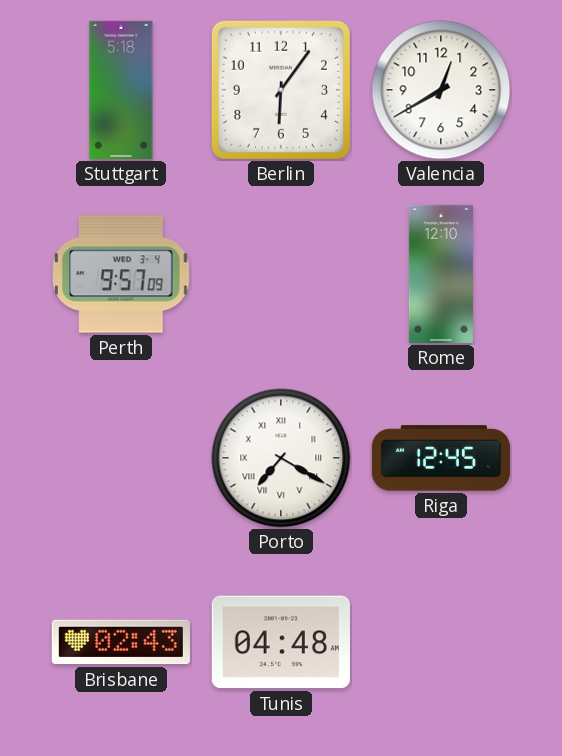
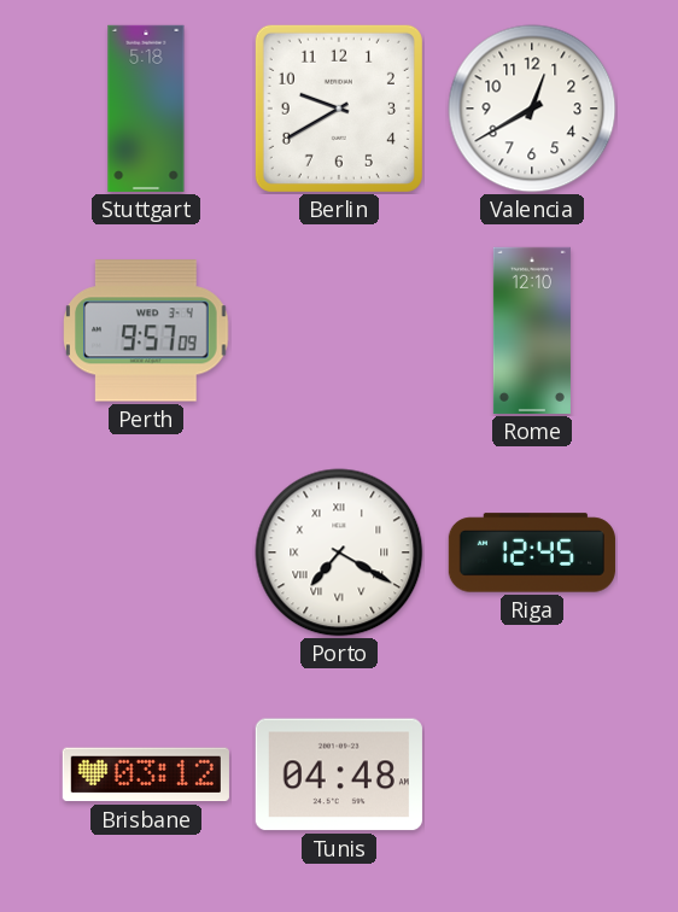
Berlin: 6:06 -> 9:40
Brisbane: 02:43 -> 03:12
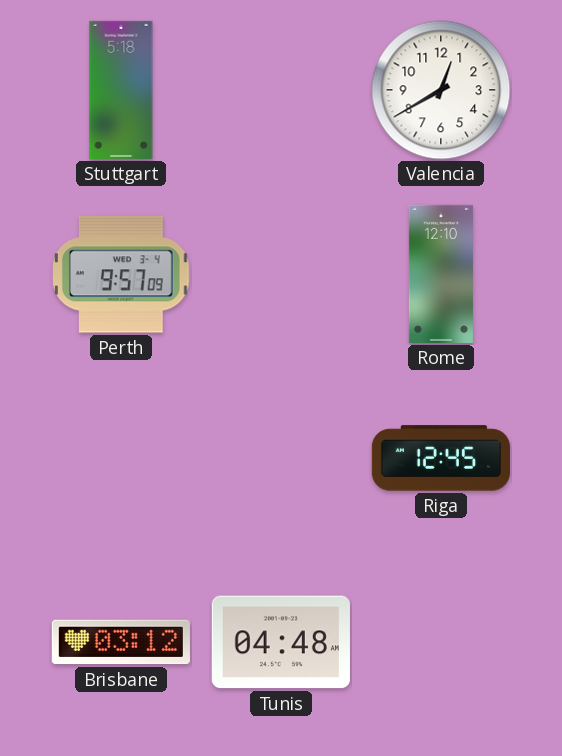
Berlin: 9:40 -> none
Porto: 7:20 -> none
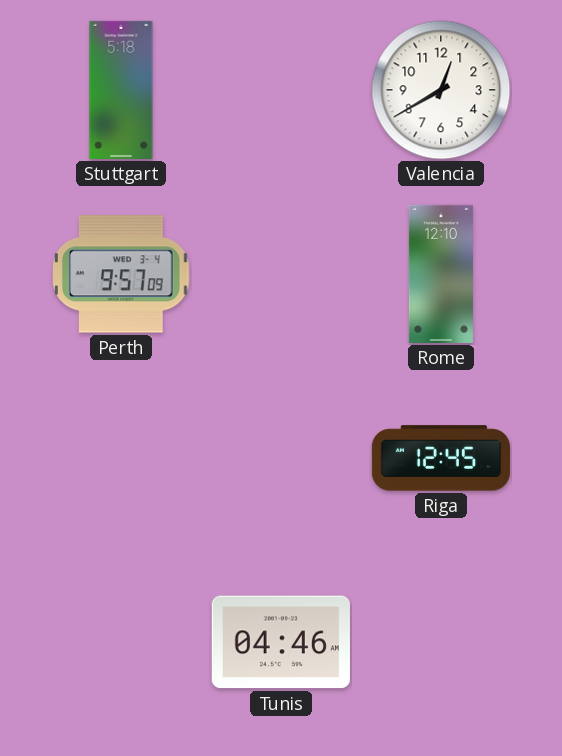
Brisbane: 03:12 -> none
Tunis: 04:48 -> 04:46
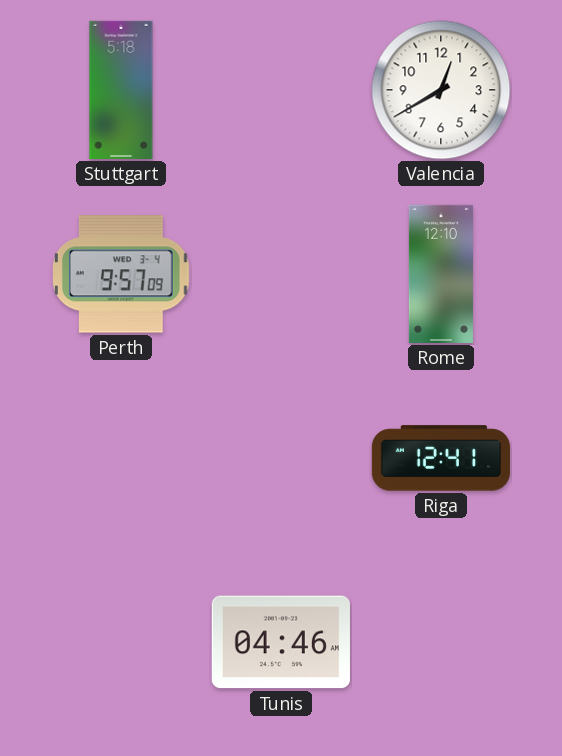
Riga: 12:45 -> 12:41
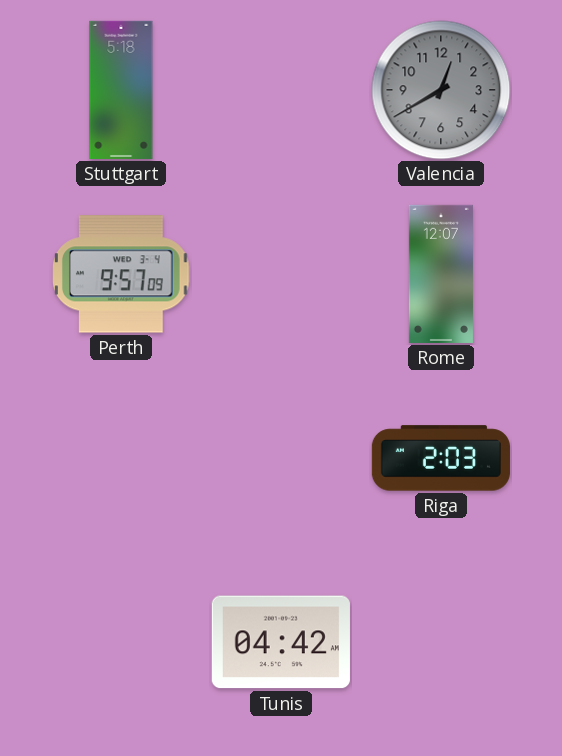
Valencia dial: white -> grey
Rome: 12:10 -> 12:07
Riga: 12:41 -> 2:03
Tunis: 04:46 -> 04:42
